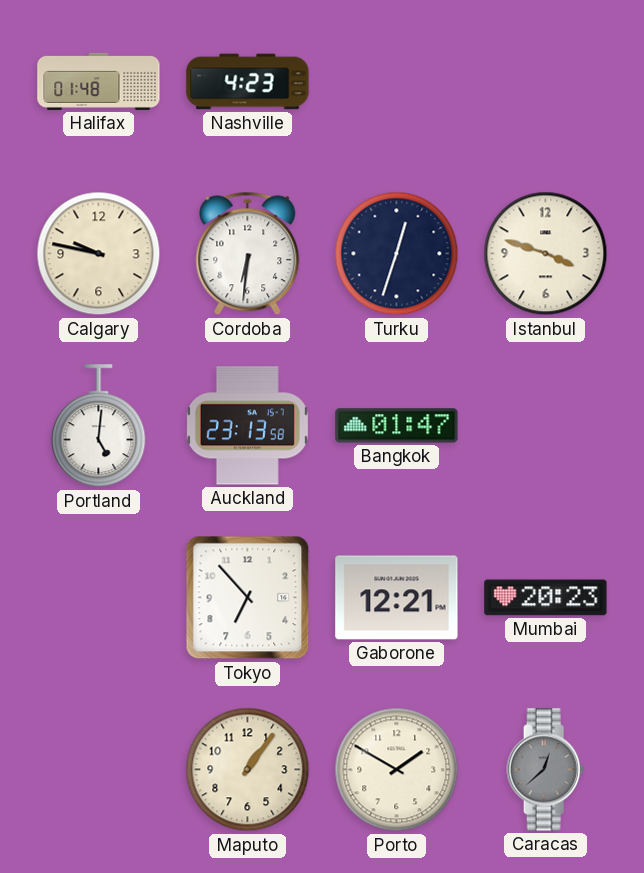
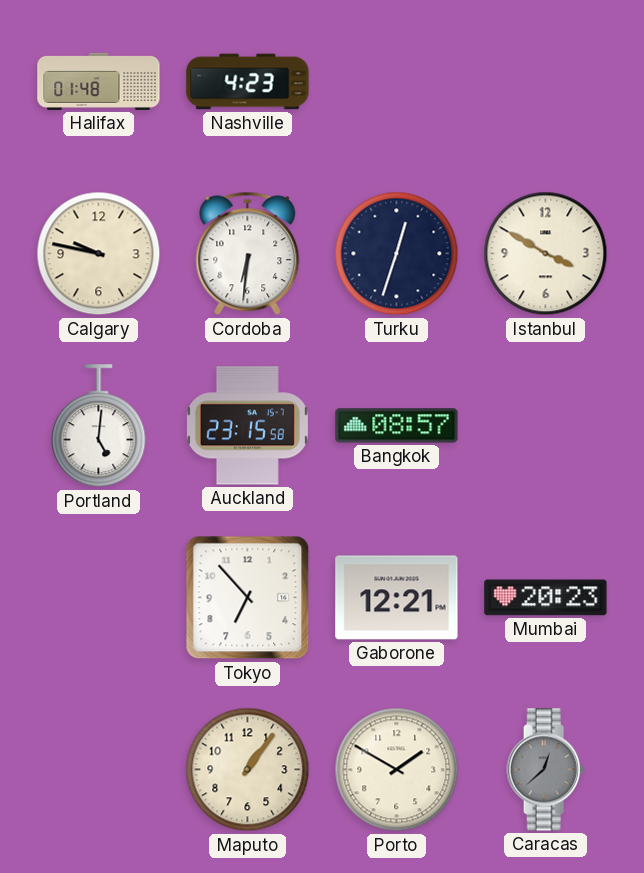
Istanbul: 3:48 -> 3:50
Auckland: 23:13 -> 23:15
Bangkok: 01:47 -> 08:57
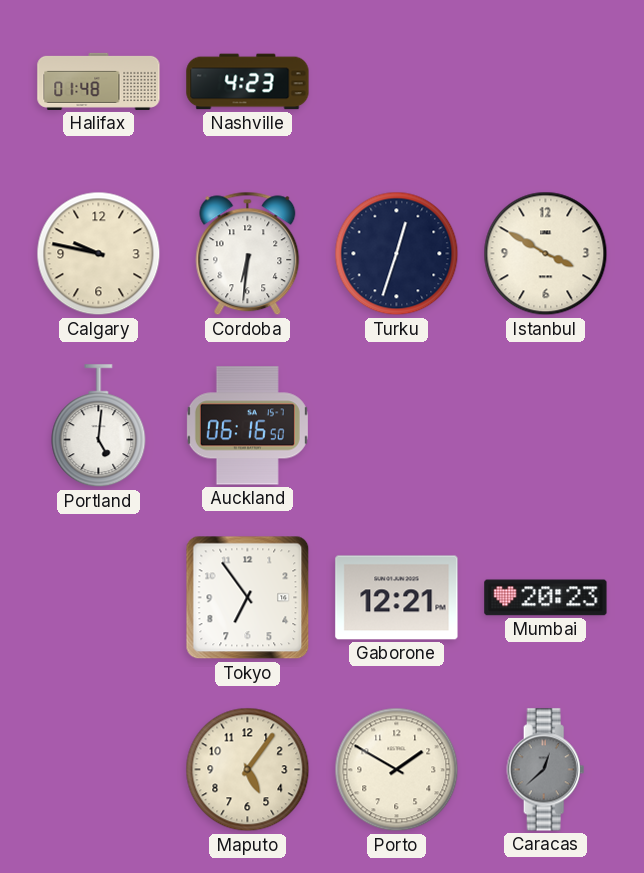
Auckland: 23:15 -> 06:16
Bangkok: 08:57 -> none
Tokyo: 6:53 -> 6:54
Maputo: 1:06 -> 5:06
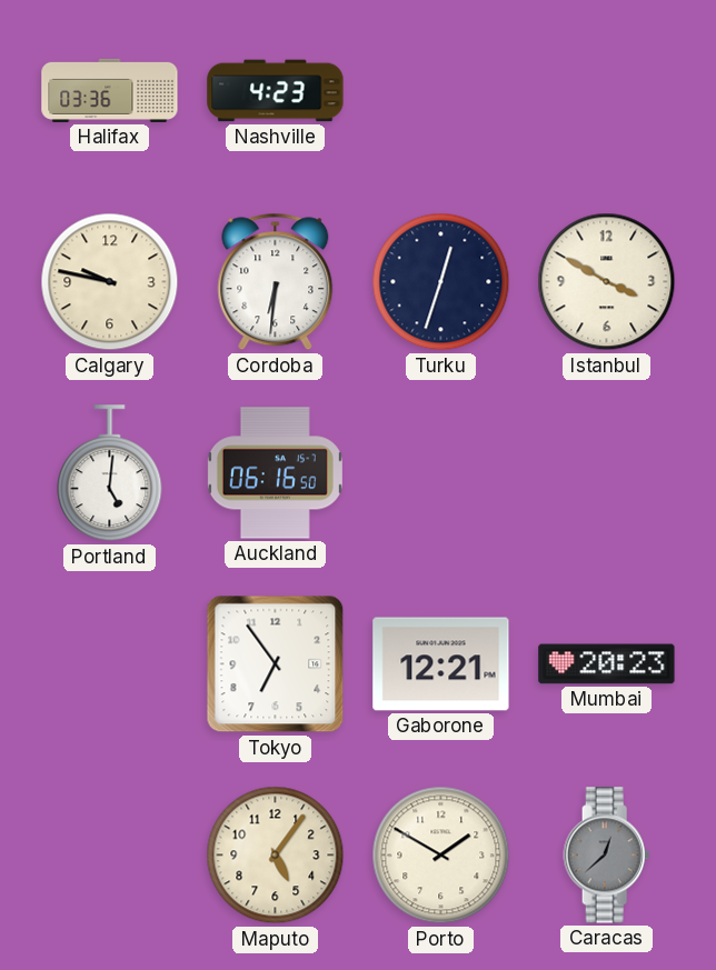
Halifax: 01:48 -> 03:36
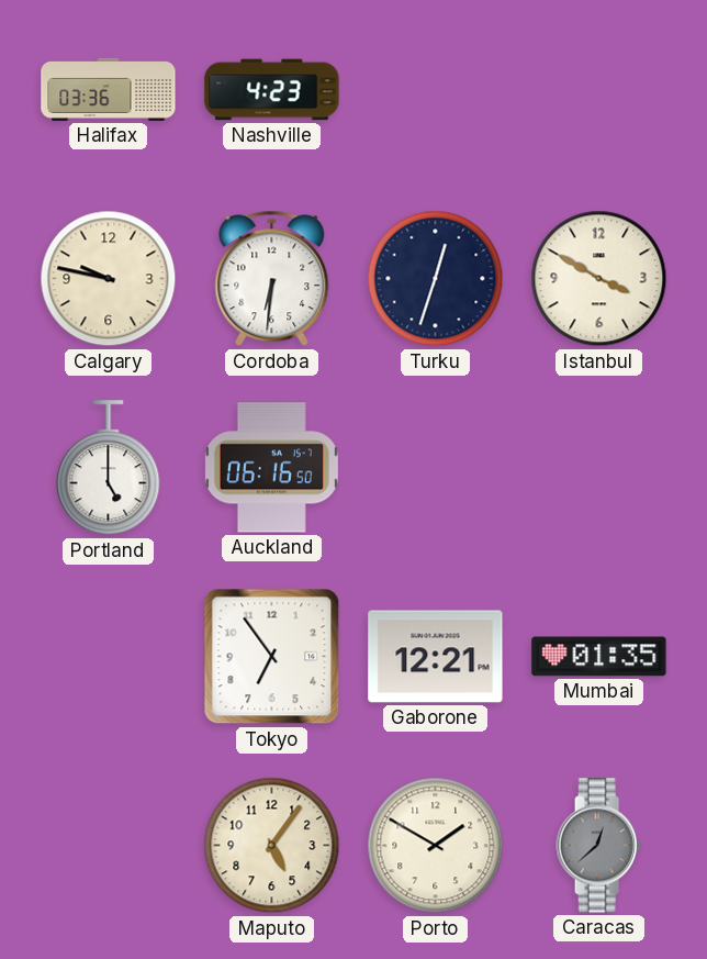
Portland: 5:01 -> 5:00
Mumbai: 20:23 -> 01:35
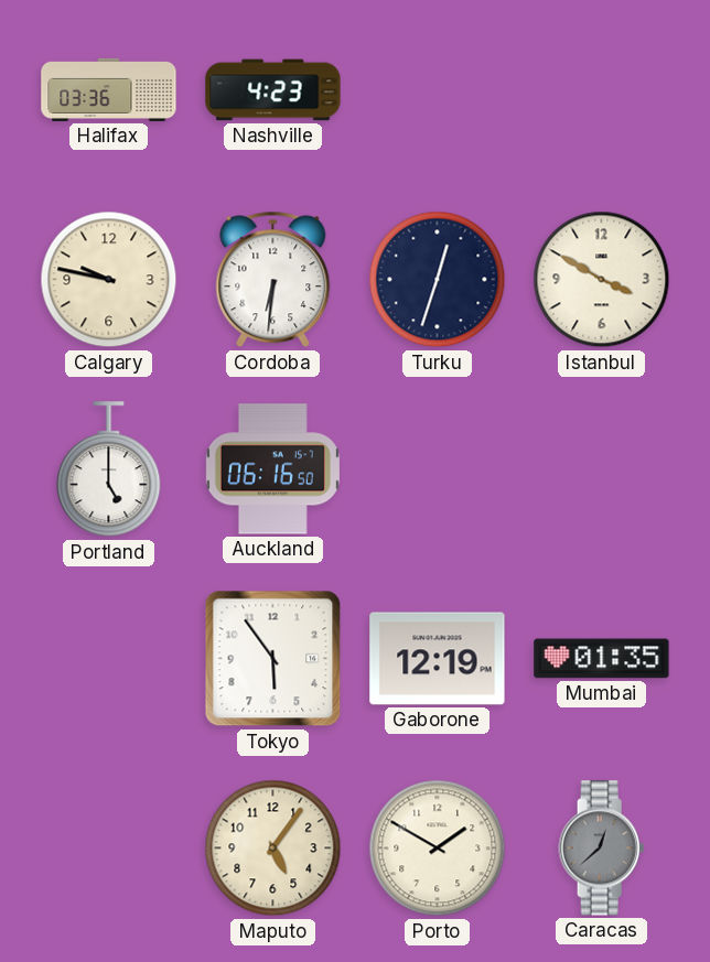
Tokyo: 6:54 -> 5:54
Gaborone: 12:21 -> 12:19
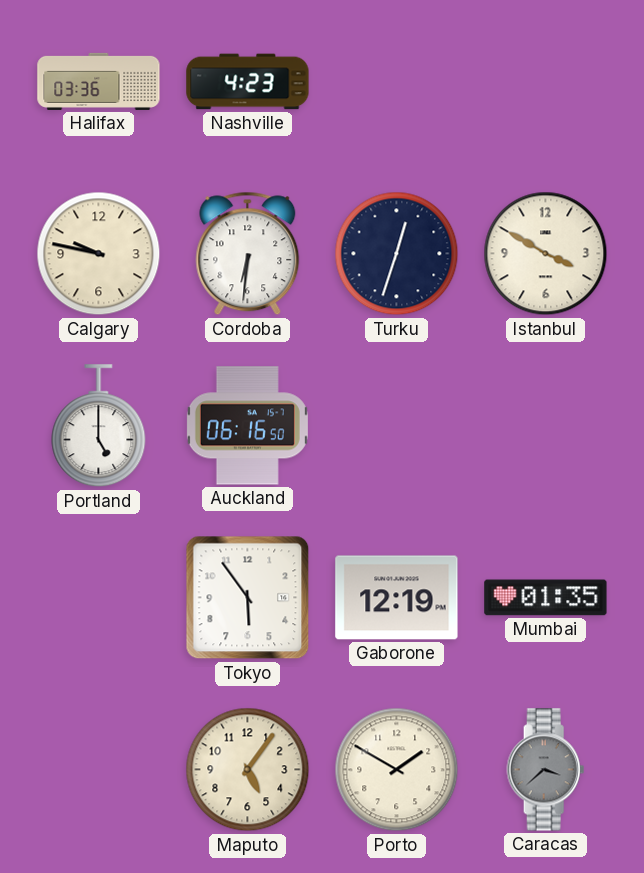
Caracas: 12:38 -> 3:38
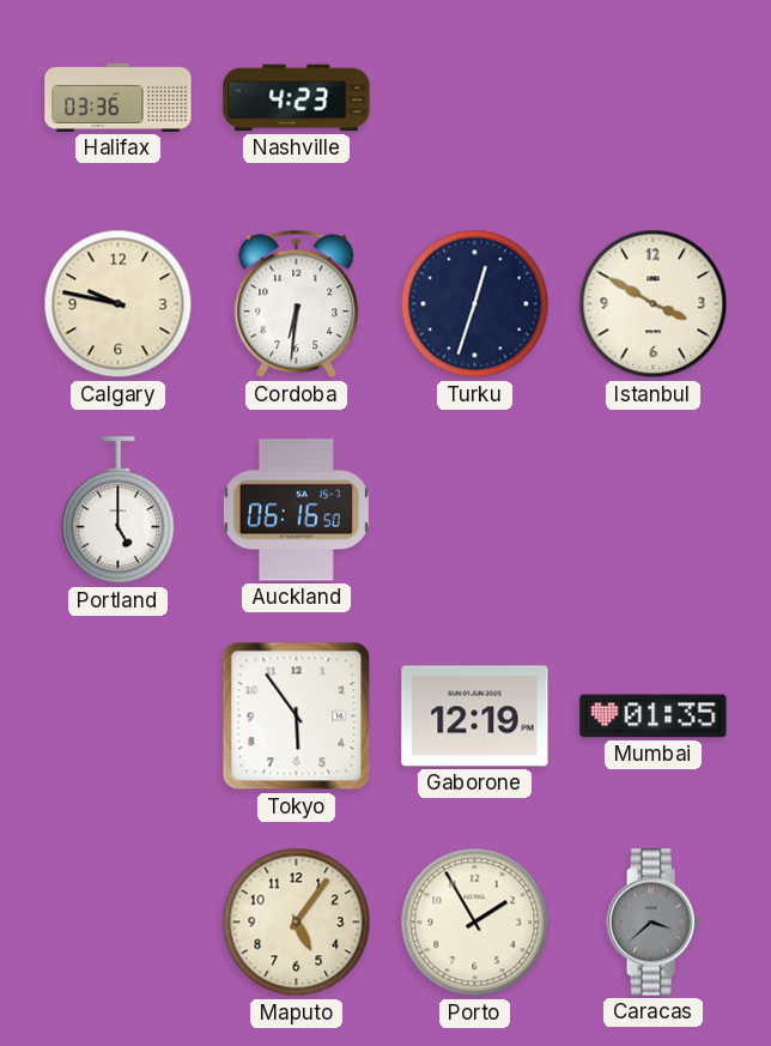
Porto: 1:50 -> 1:55
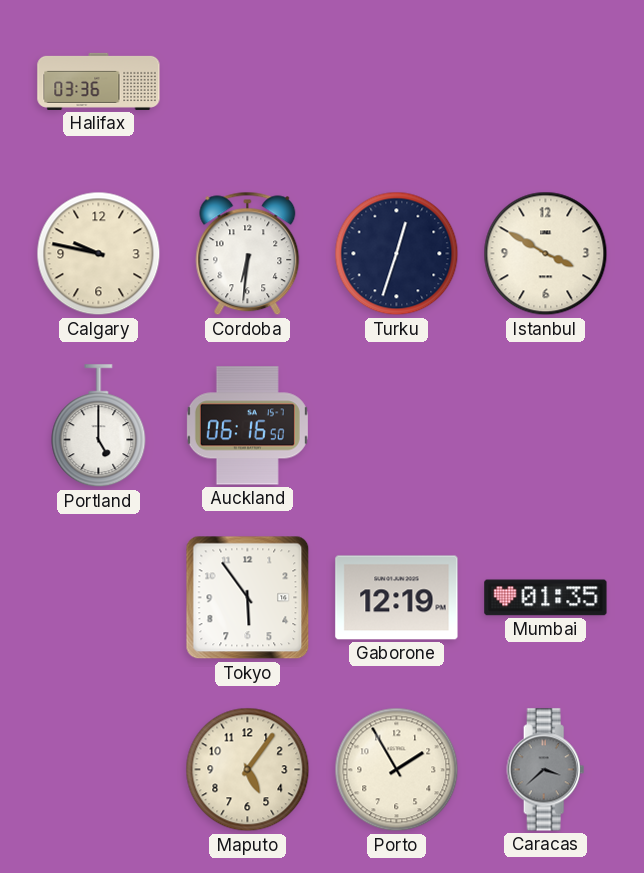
Nashville: 4:23 -> none
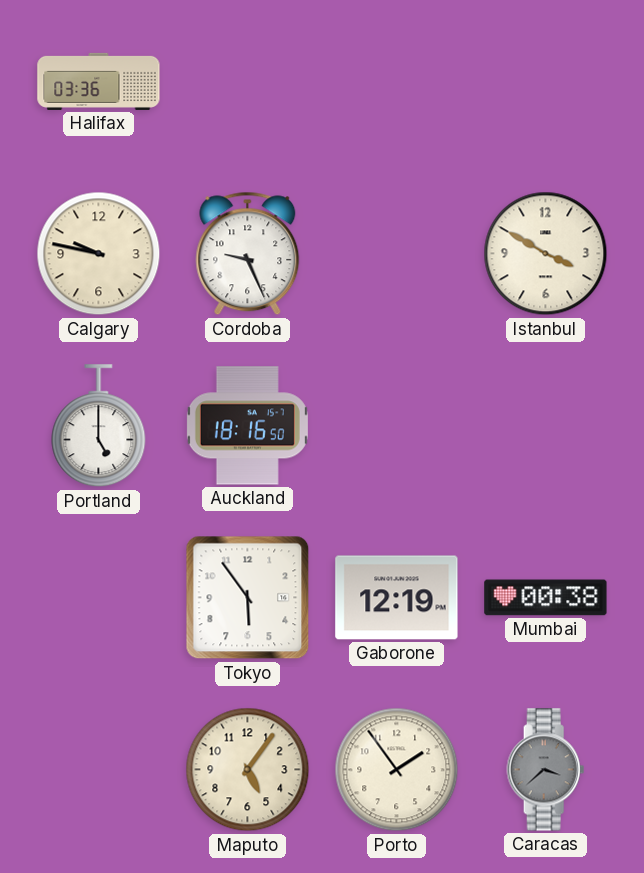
Cordoba: 6:31 -> 9:26
Turku: 12:33 -> none
Auckland: 06:16 -> 18:16
Mumbai: 01:35 -> 00:38
Porto: 1:55 -> 1:54
